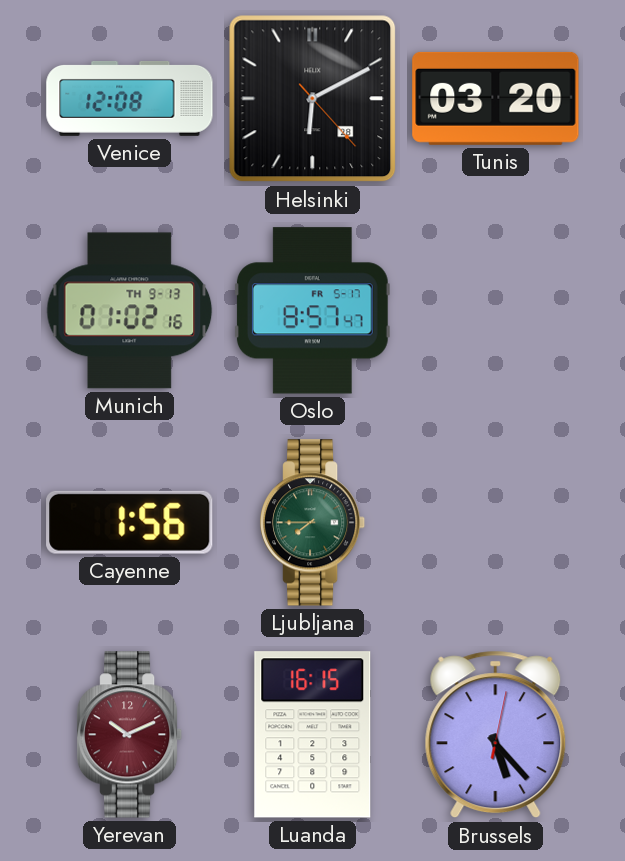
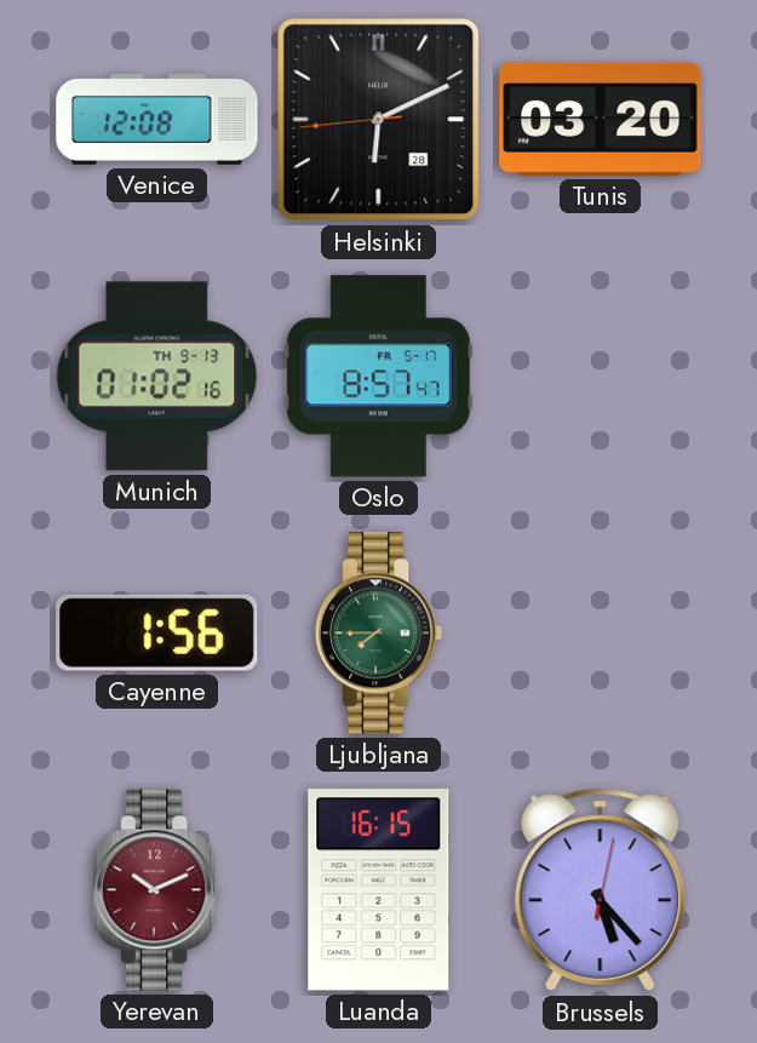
Helsinki: 6:10:23 -> 6:10:44
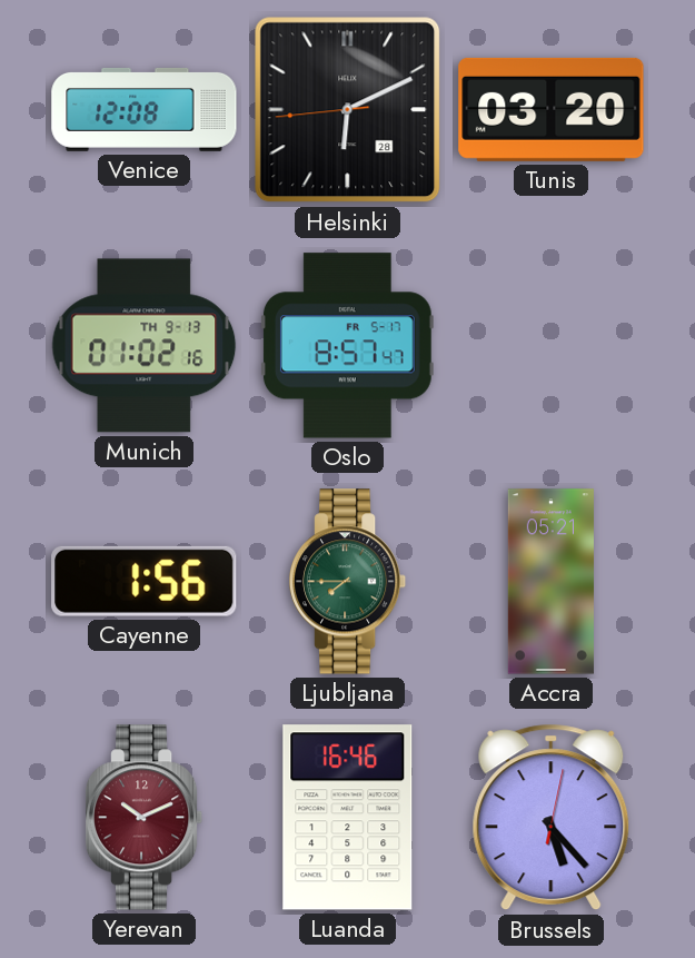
Accra: none -> 05:21
Luanda: 16:15 -> 16:46
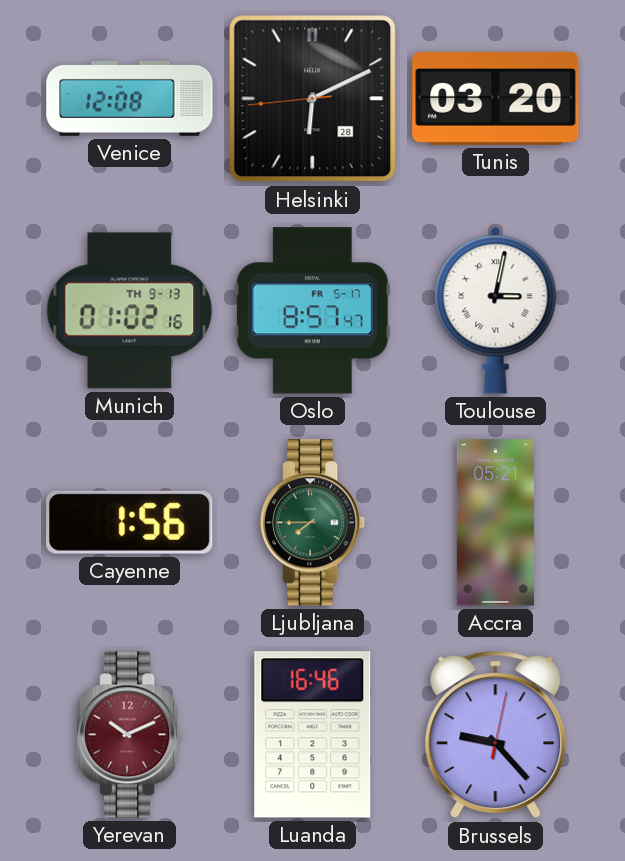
Toulouse: none -> 3:02
Brussels: 5:23 -> 9:23
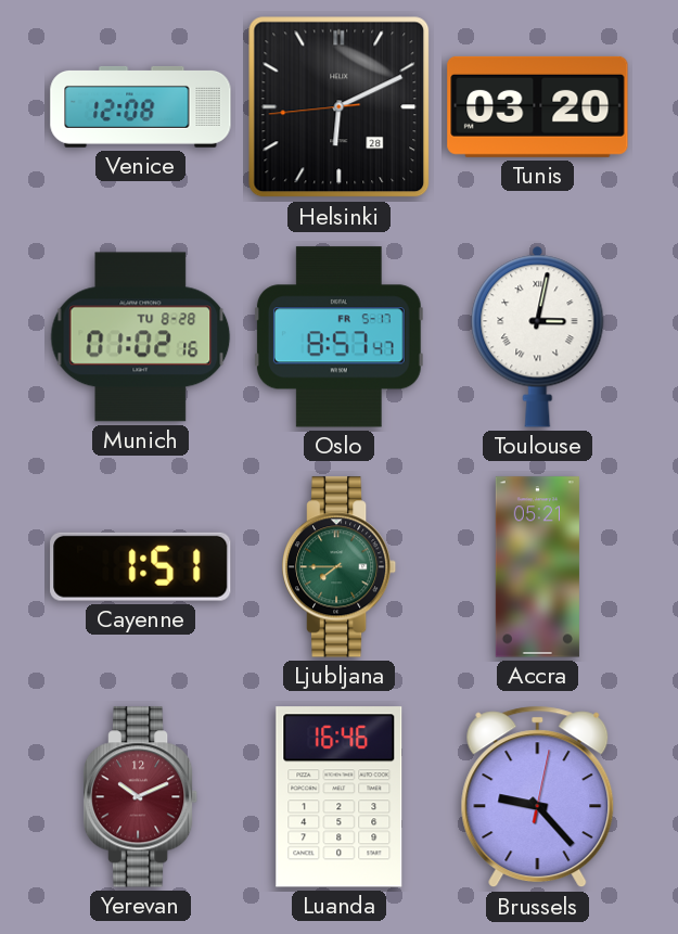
Munich date: TH 9-13 -> TU 8-28
Cayenne: 1:56 -> 1:51
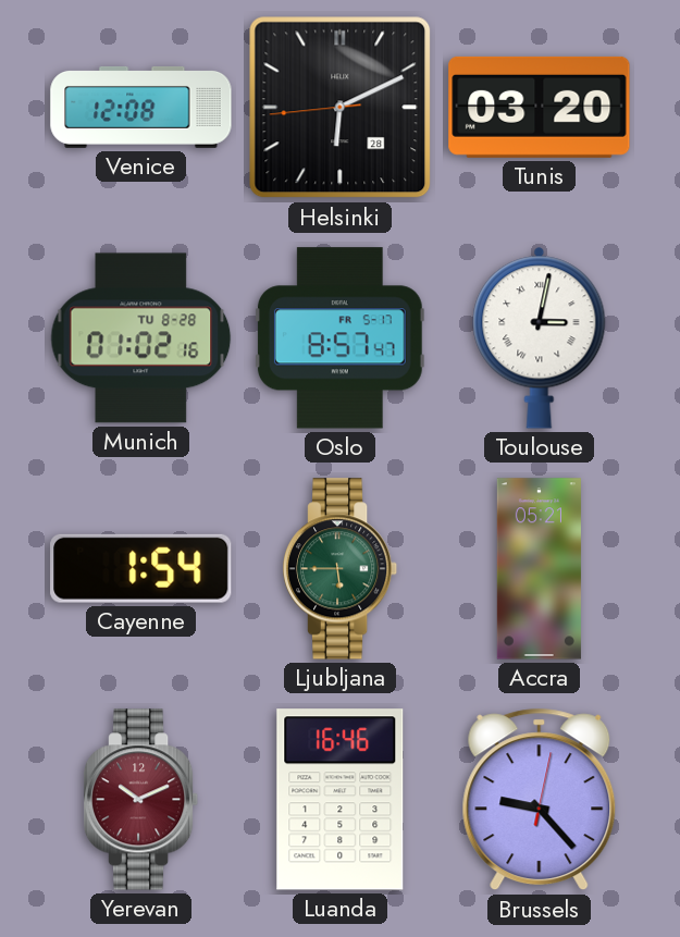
Cayenne: 1:51 -> 1:54
Ljubljana: 7:45 -> 5:45
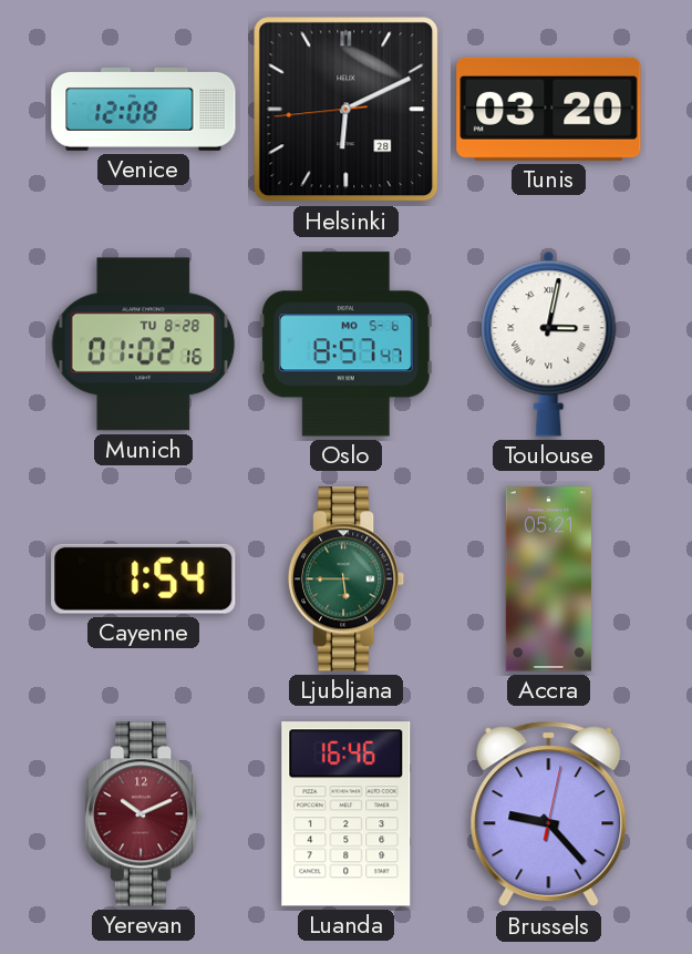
Oslo date: FR 5-17 -> MO 5-6
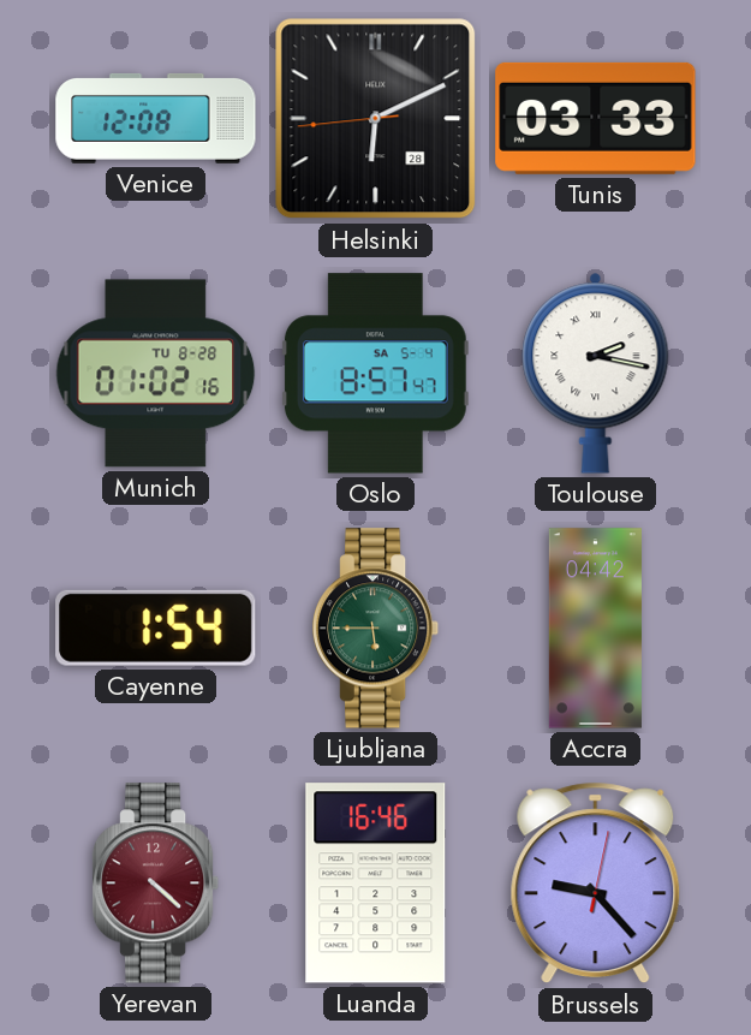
Tunis: 03:20 -> 03:33
Oslo date: MO 5-6 -> SA 5-4
Toulouse: 3:02 -> 2:17
Accra: 05:21 -> 04:42
Yerevan: 10:11 -> 4:22
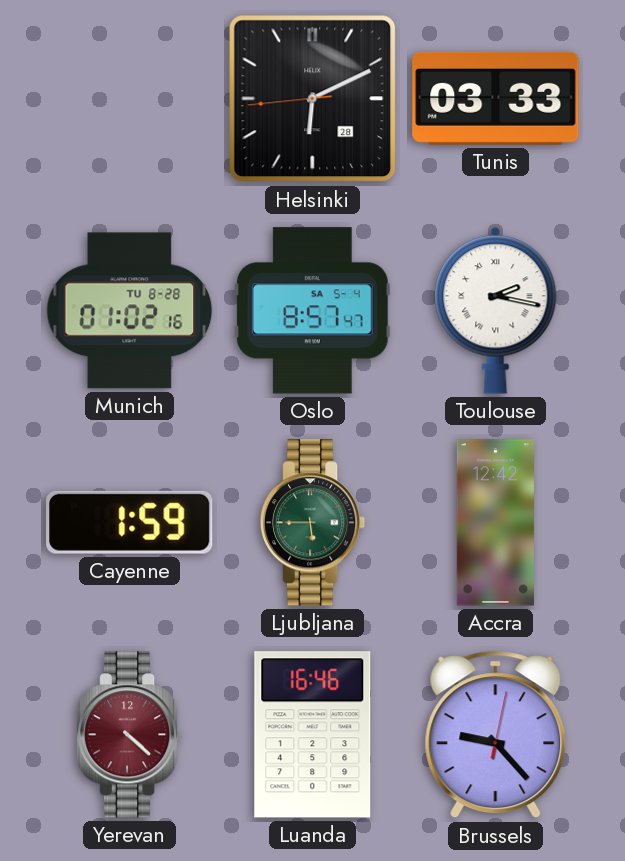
Venice: 12:08 -> none
Cayenne: 1:54 -> 1:59
Accra: 04:42 -> 12:42
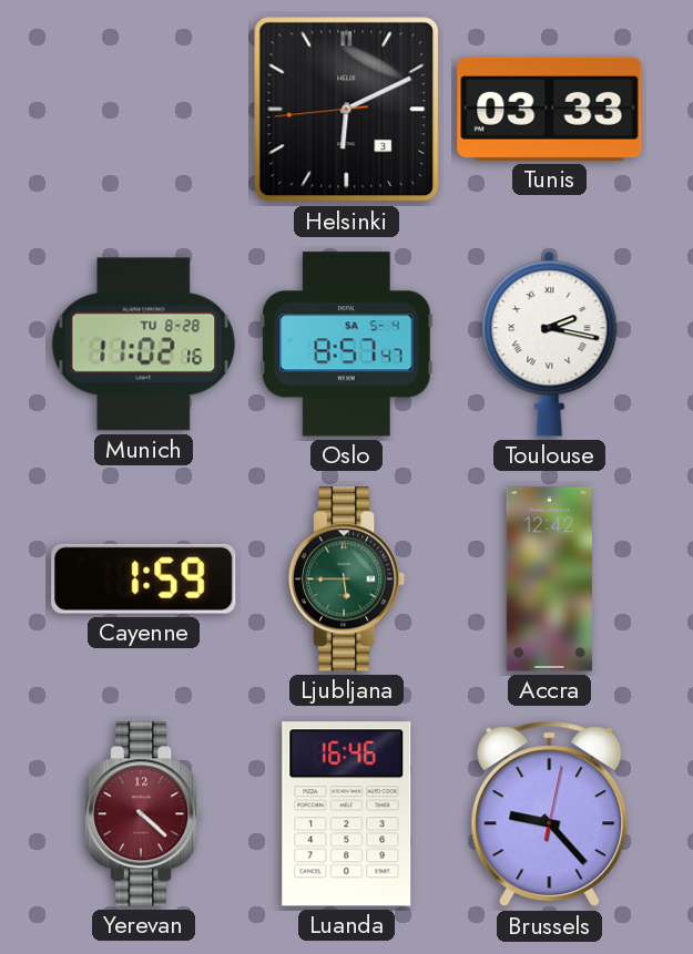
Helsinki date: 28 -> 3
Munich: 01:02 -> 11:02
